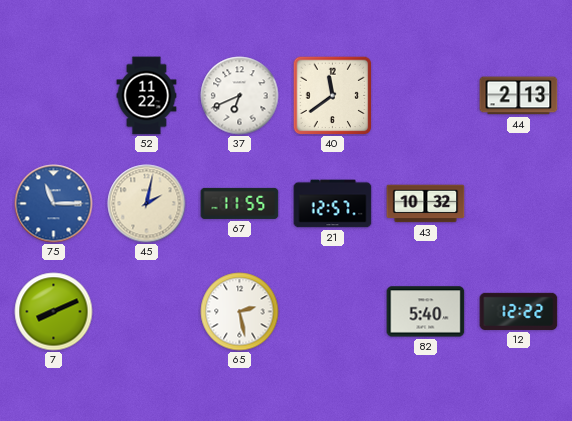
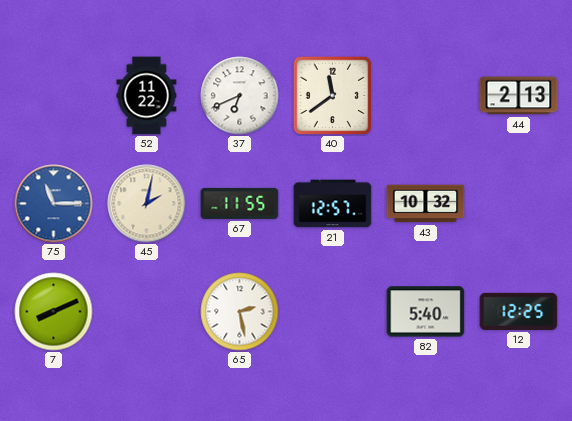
12: 12:22 -> 12:25
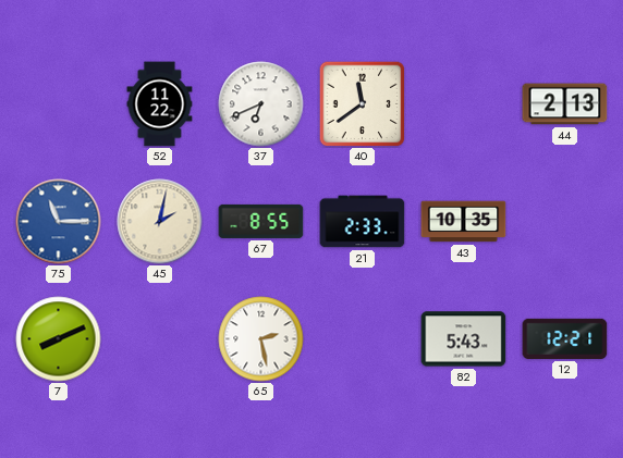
67: 11:55 -> 8:55
21: 12:57 -> 2:33
43: 10:32 -> 10:35
82: 5:40 -> 5:43
12: 12:25 -> 12:21
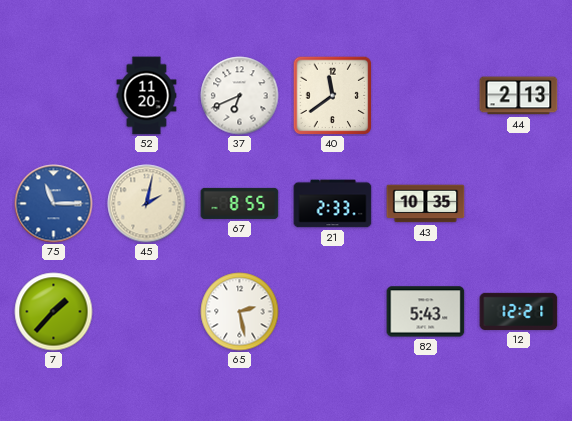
52: 11:22 -> 11:20
7: 8:11 -> 1:37
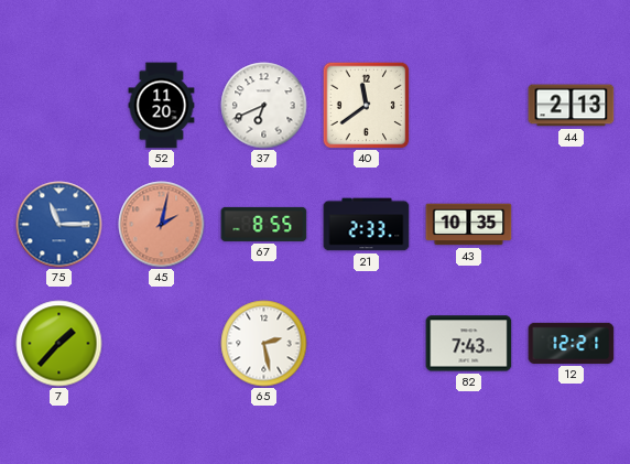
45 dial: cream -> salmon
82: 5:43 -> 7:43
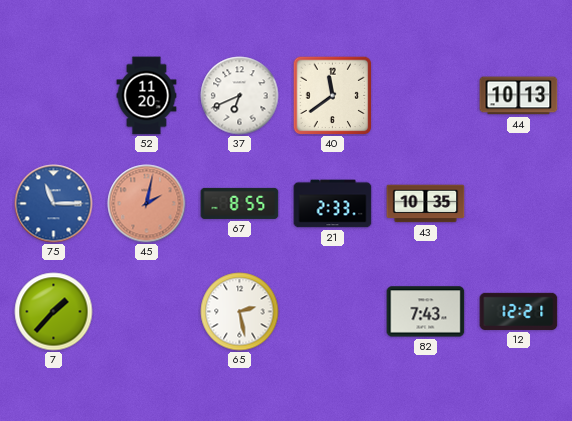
44: 2:13 -> 10:13
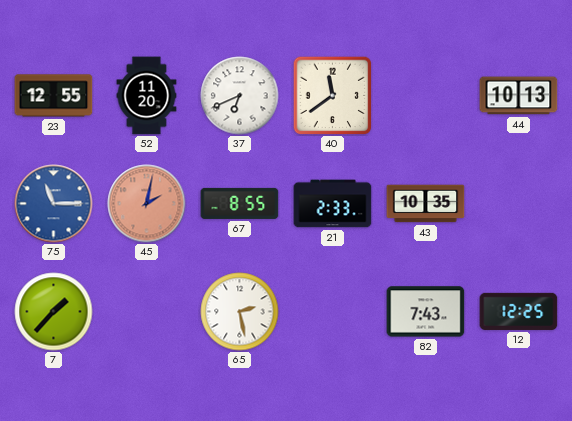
23: none -> 12:55
12: 12:21 -> 12:25
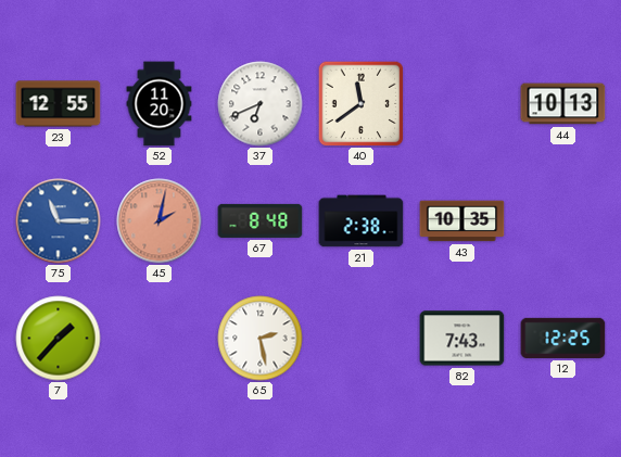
67: 8:55 -> 8:48
21: 2:33 -> 2:38
